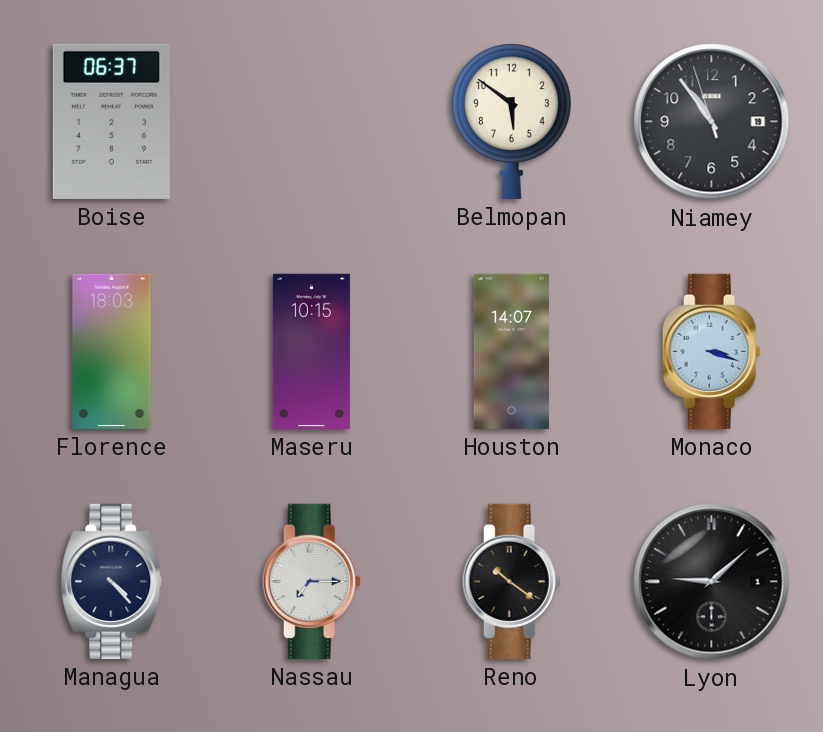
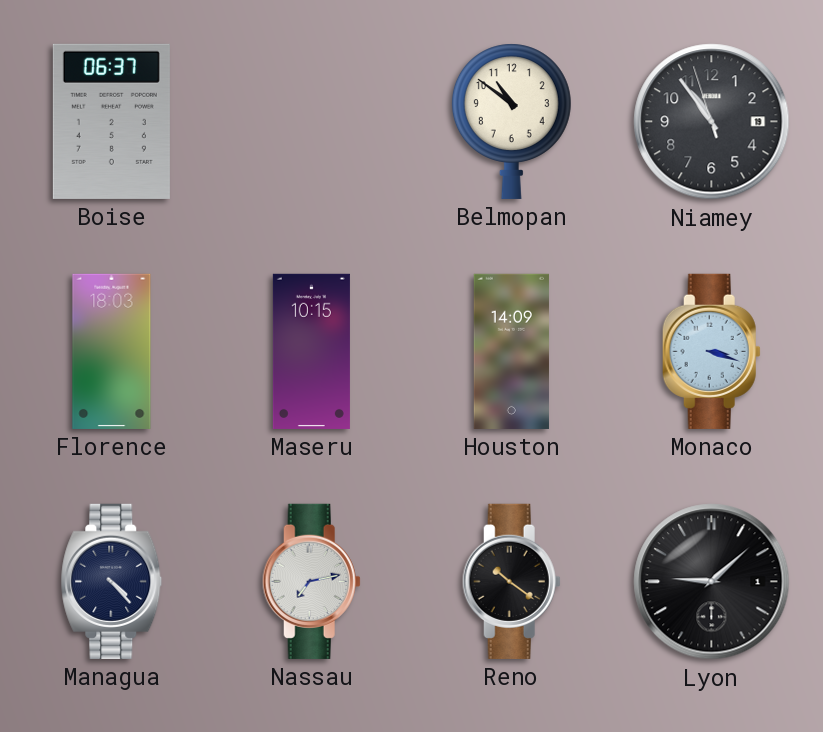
Belmopan: 5:51 -> 10:51
Houston: 14:07 -> 14:09
Nassau: 7:15 -> 7:13
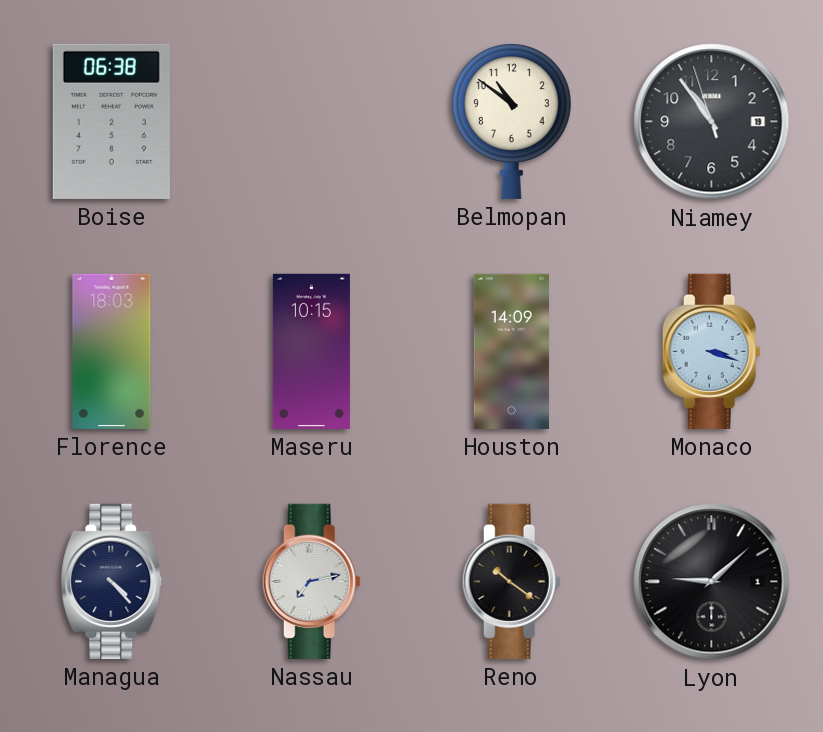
Boise: 06:37 -> 06:38
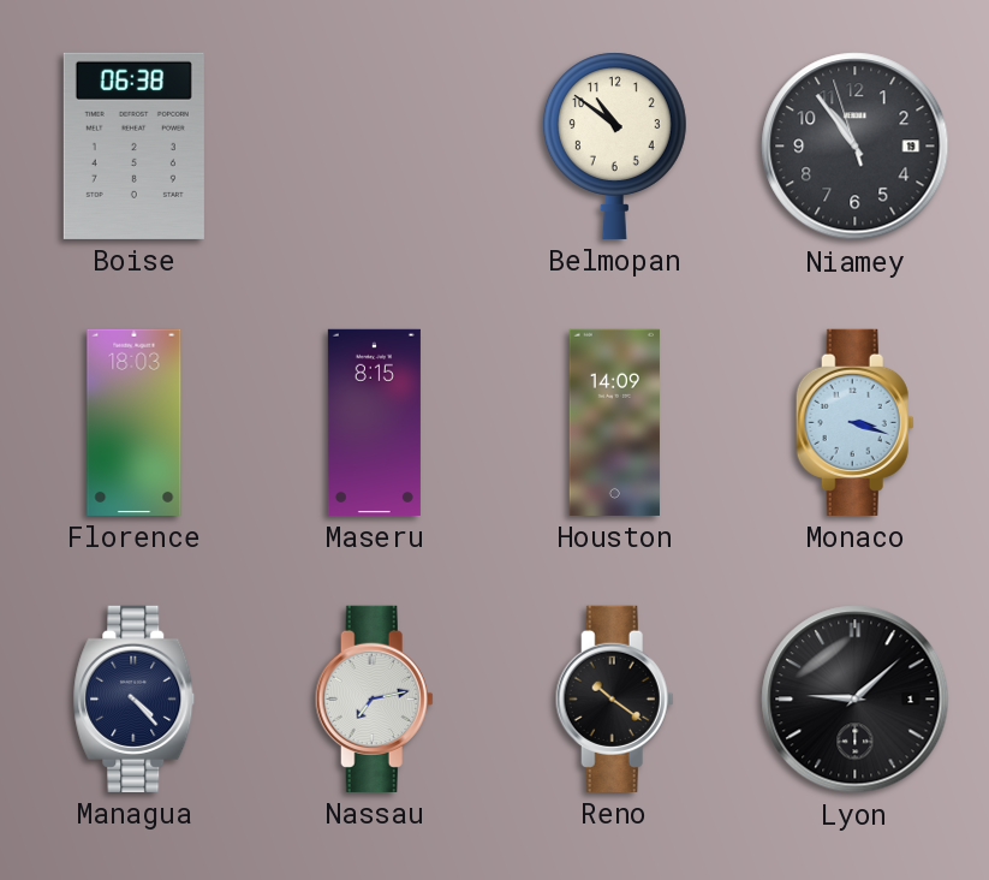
Maseru: 10:15 -> 8:15
